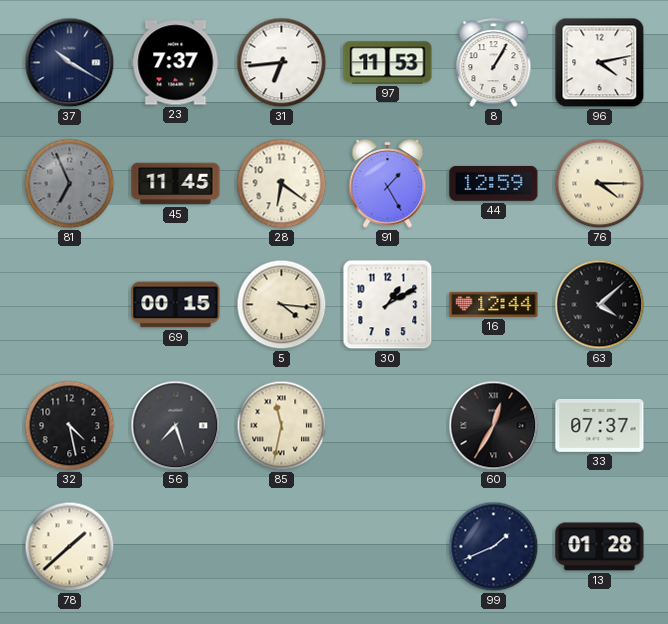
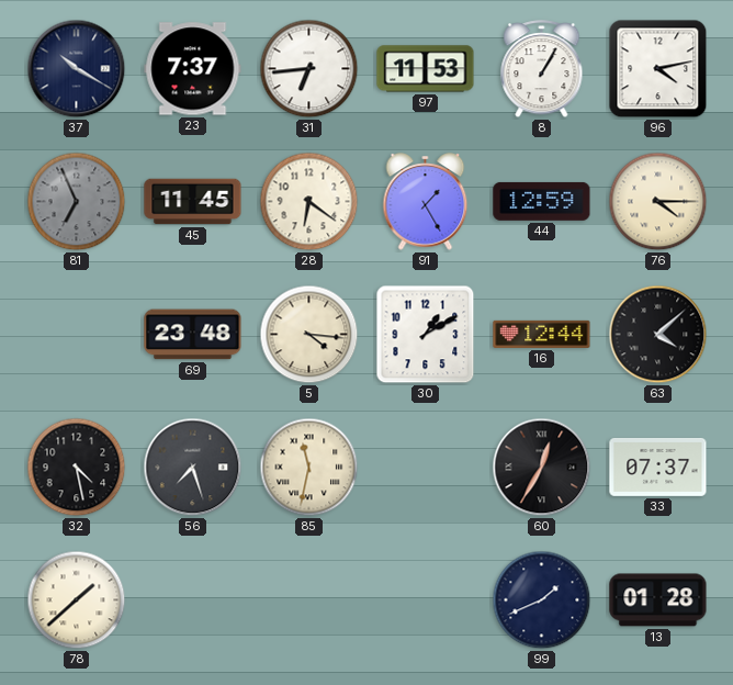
69: 00:15 -> 23:48
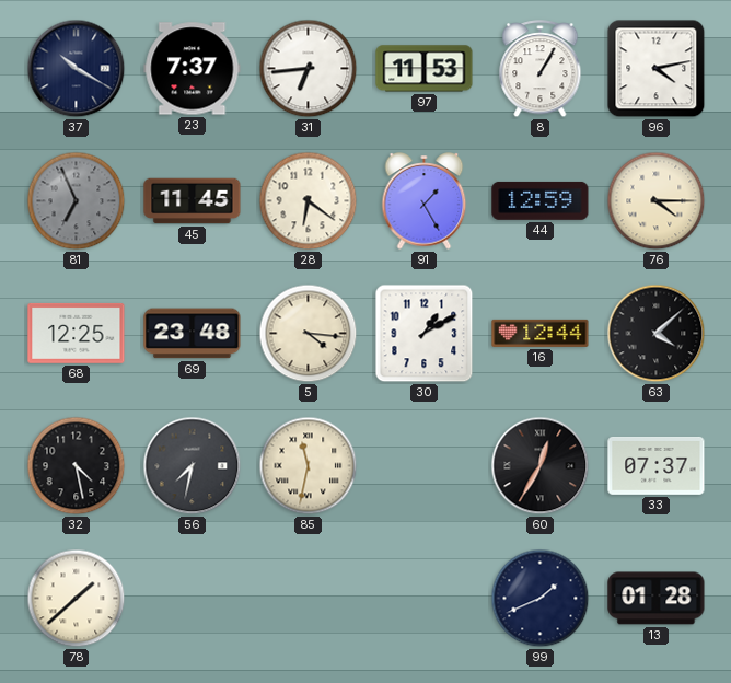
68: none -> 12:25
56: 7:27 -> 7:32
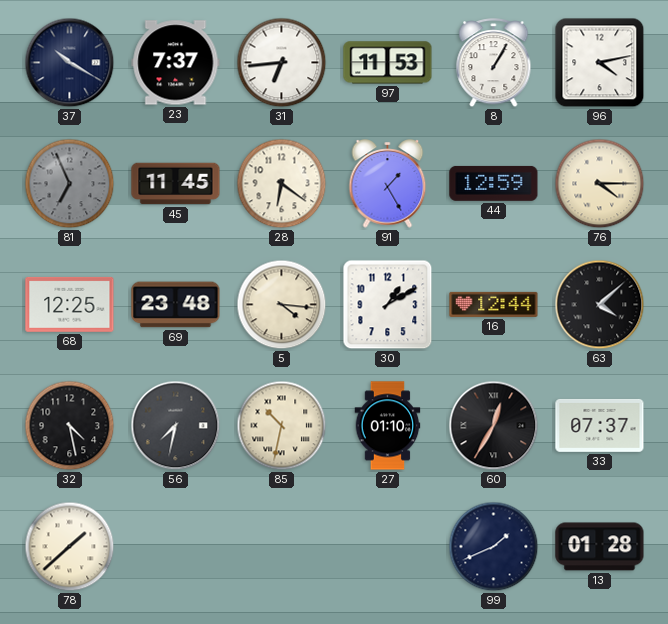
85: 11:32 -> 10:32
27: none -> 01:10
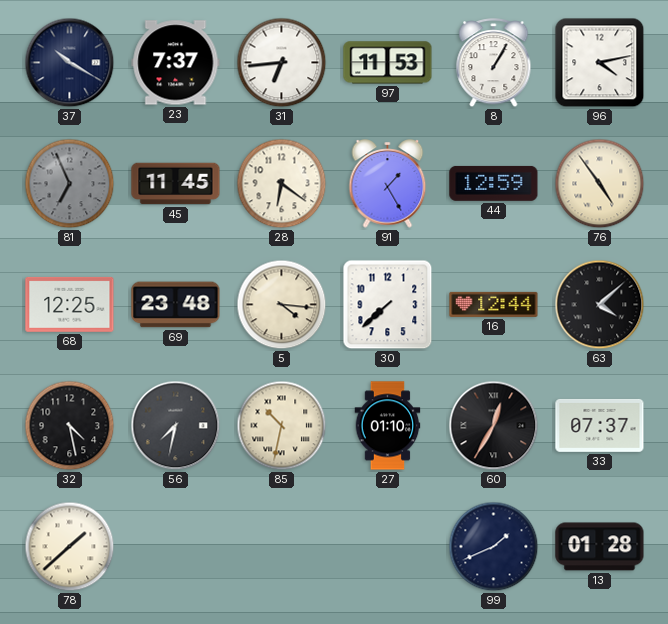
76: 4:15 -> 4:54
30: 1:10 -> 7:38
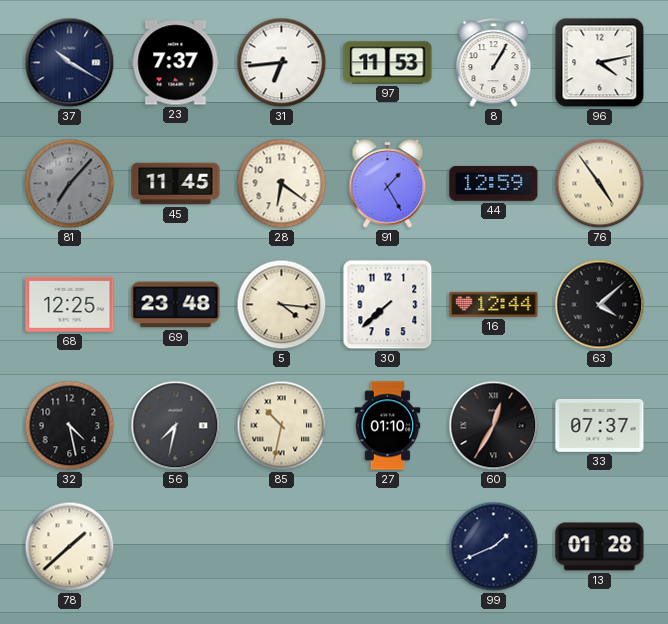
81: 6:56 -> 7:07
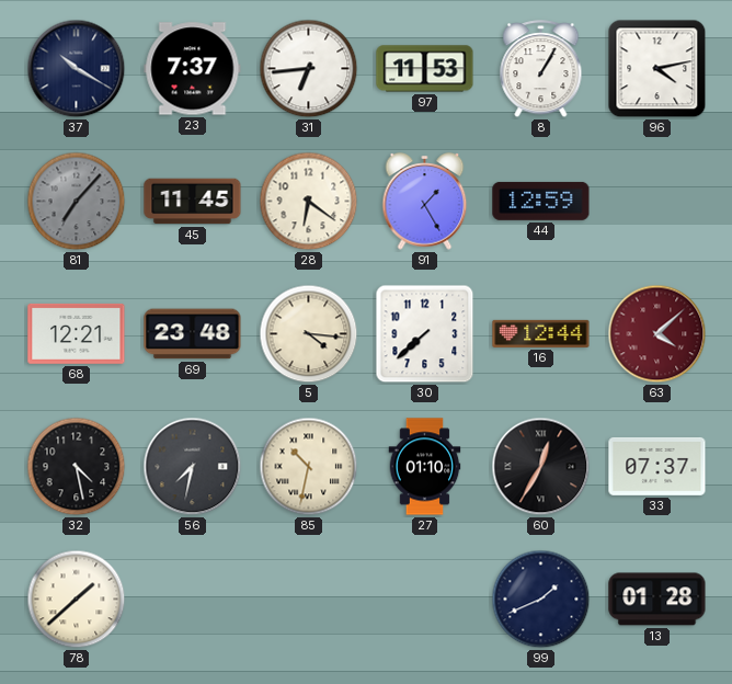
76: 4:54 -> none
68: 12:25 -> 12:21
63 dial: black -> burgundy
